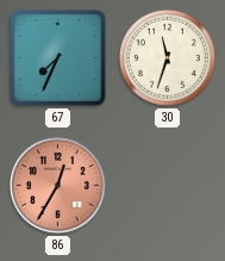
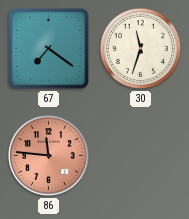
67: 7:34 -> 7:21
86: 12:35 -> 11:46
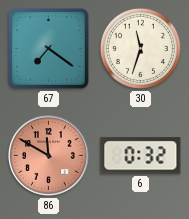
86: 11:46 -> 11:50
6: none -> 0:32
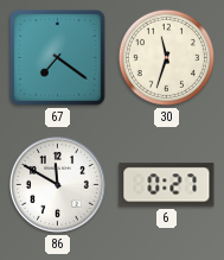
86 dial: salmon -> white
6: 0:32 -> 0:27
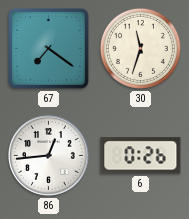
86: 11:50 -> 12:44
6: 0:27 -> 0:26
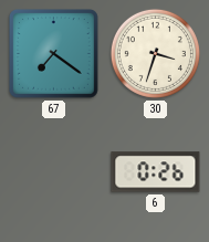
30: 11:33 -> 3:33
86: 12:44 -> none
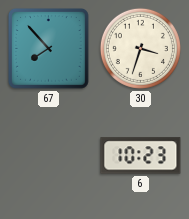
67: 7:21 -> 7:53
6: 0:26 -> 10:23
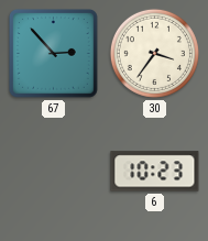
67: 7:53 -> 2:53
30: 3:33 -> 3:36
